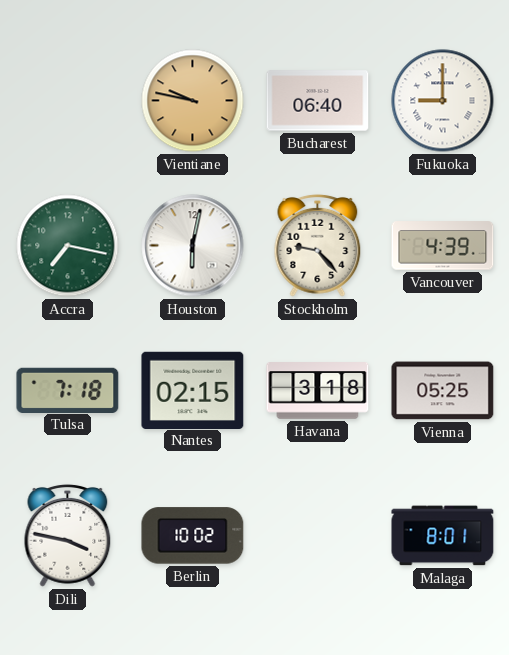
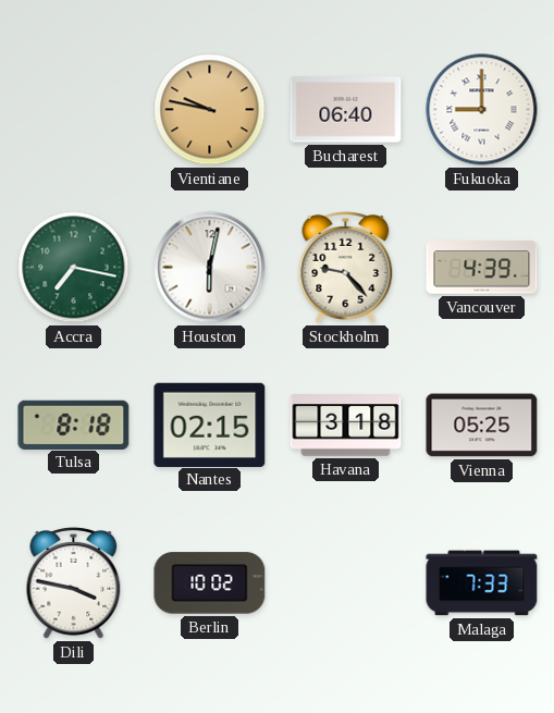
Tulsa: 7:18 -> 8:18
Malaga: 8:01 -> 7:33
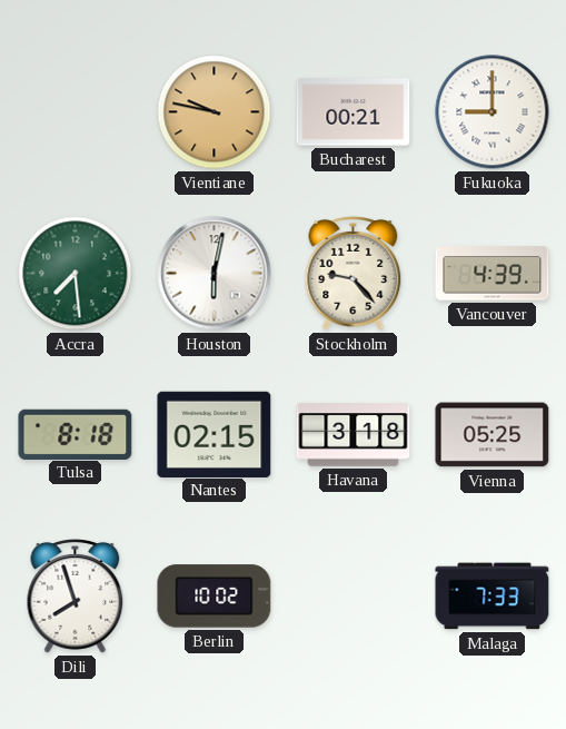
Bucharest: 06:40 -> 00:21
Accra: 7:17 -> 7:29
Dili: 3:47 -> 7:57
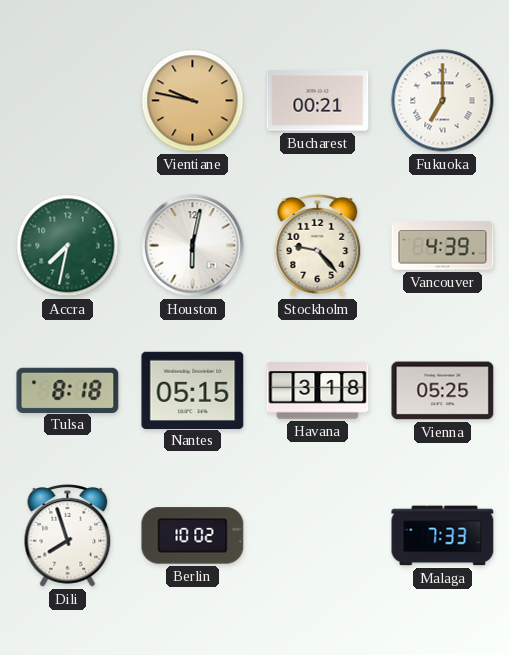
Fukuoka: 9:00 -> 7:00
Accra: 7:29 -> 7:32
Nantes: 02:15 -> 05:15
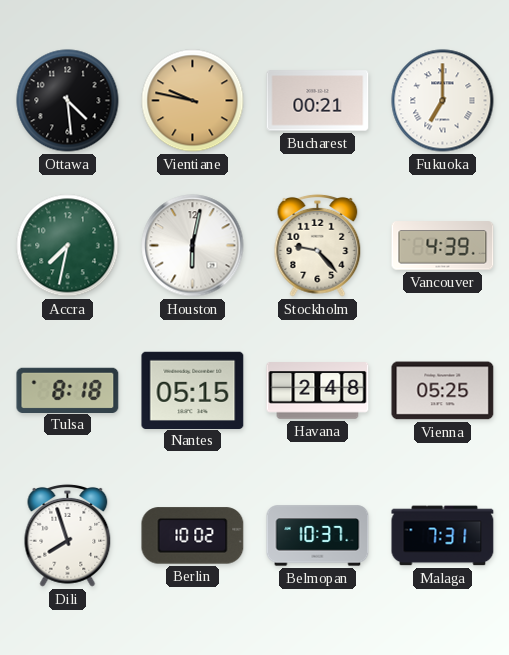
Ottawa: none -> 4:29
Havana: 3:18 -> 2:48
Belmopan: none -> 10:37
Malaga: 7:33 -> 7:31
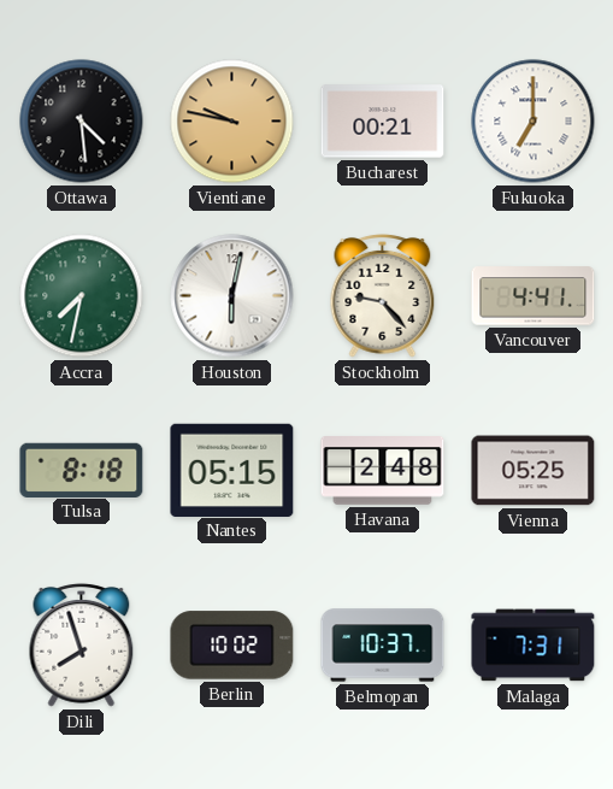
Vancouver: 4:39 -> 4:41
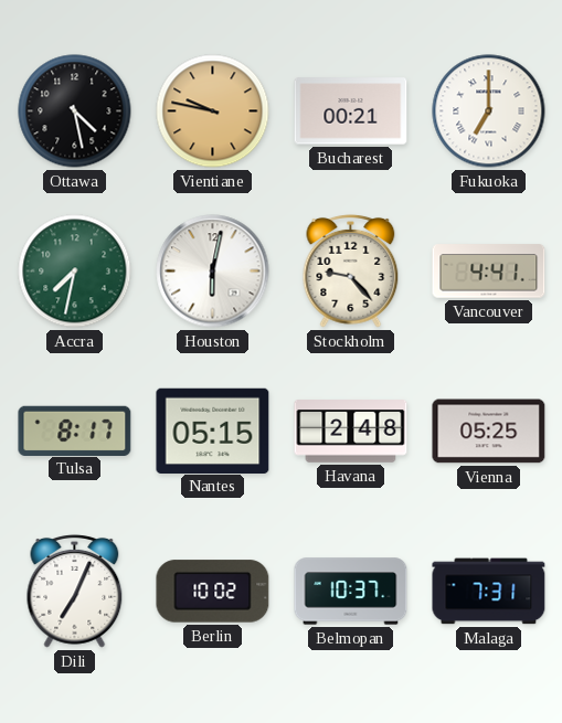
Ottawa: 4:29 -> 4:28
Tulsa: 8:18 -> 8:17
Dili: 7:57 -> 7:04
